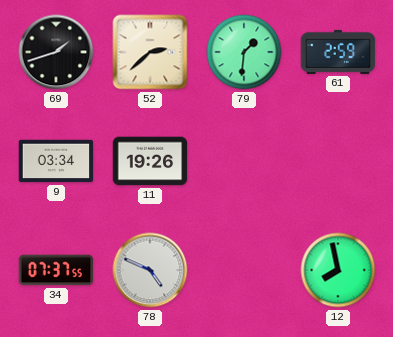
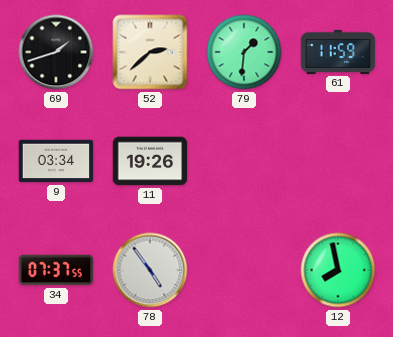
61: 2:59 -> 11:59
78: 4:49 -> 4:54
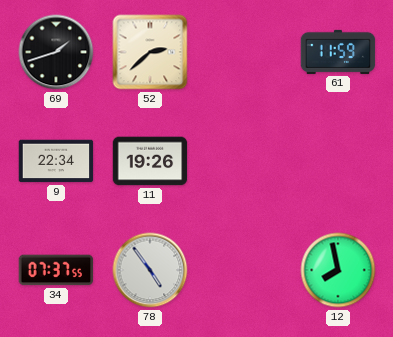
79: 1:31 -> none
9: 03:34 -> 22:34
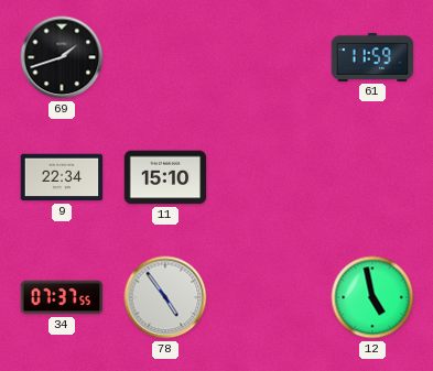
52: 2:38 -> none
11: 19:26 -> 15:10
12: 7:58 -> 4:58
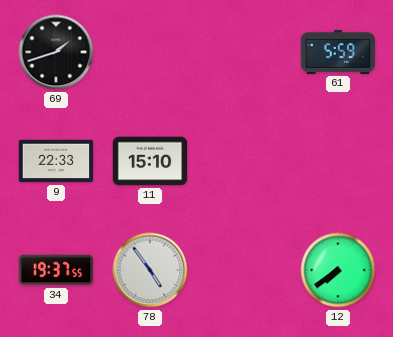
61: 11:59 -> 5:59
9: 22:34 -> 22:33
34: 07:37 -> 19:37
12: 4:58 -> 7:39
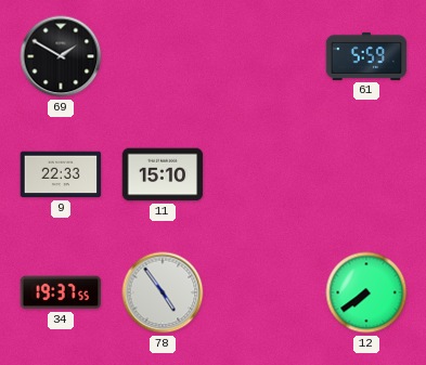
69: 1:42 -> 1:50
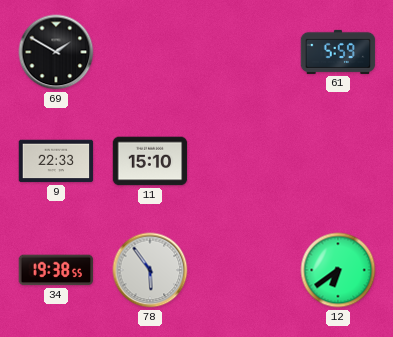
34: 19:37 -> 19:38
78: 4:54 -> 5:54
12: 7:39 -> 6:39
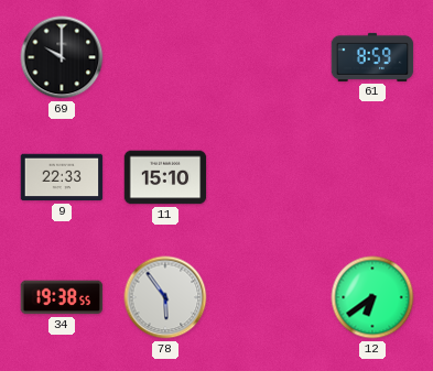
69: 1:50 -> 10:00
61: 5:59 -> 8:59
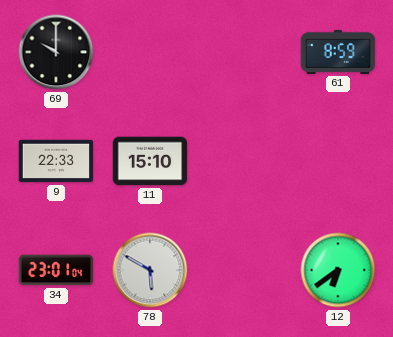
34: 19:38 -> 23:01
78: 5:54 -> 5:50
